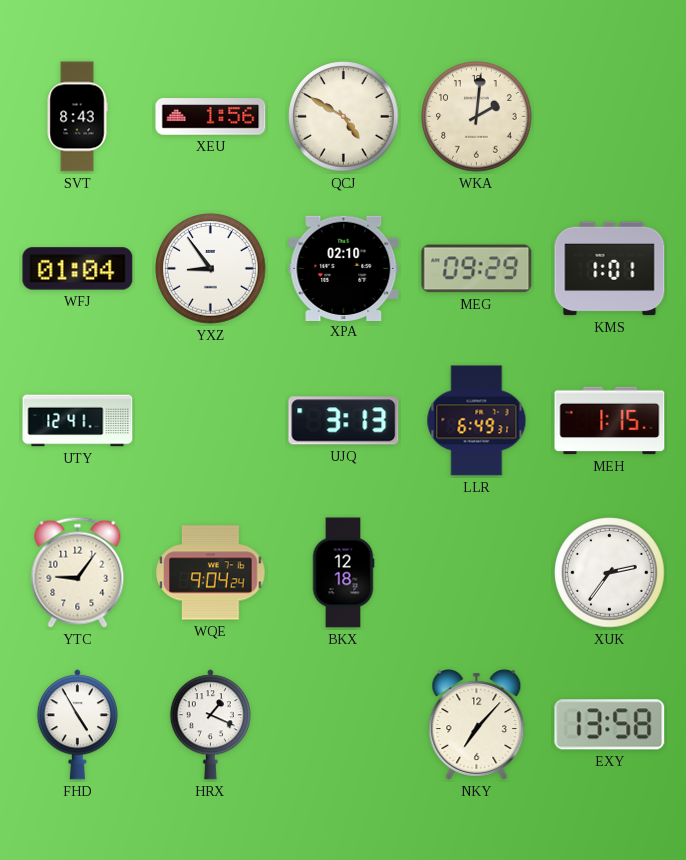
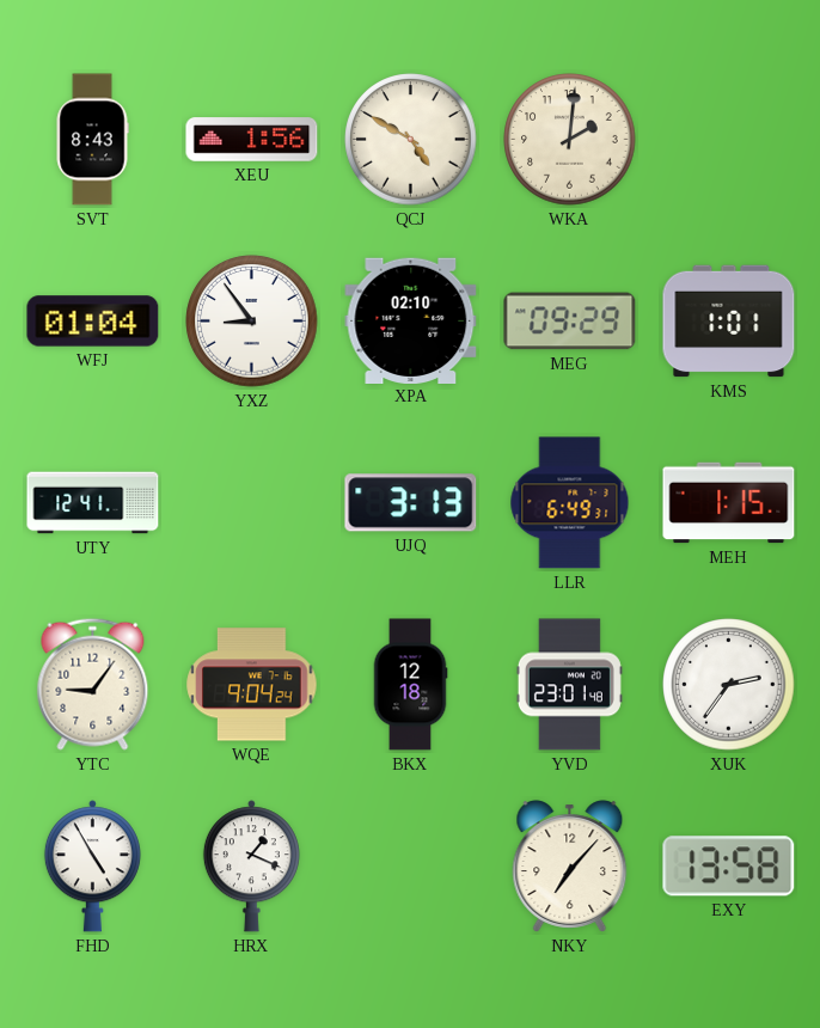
YVD: none -> 23:01
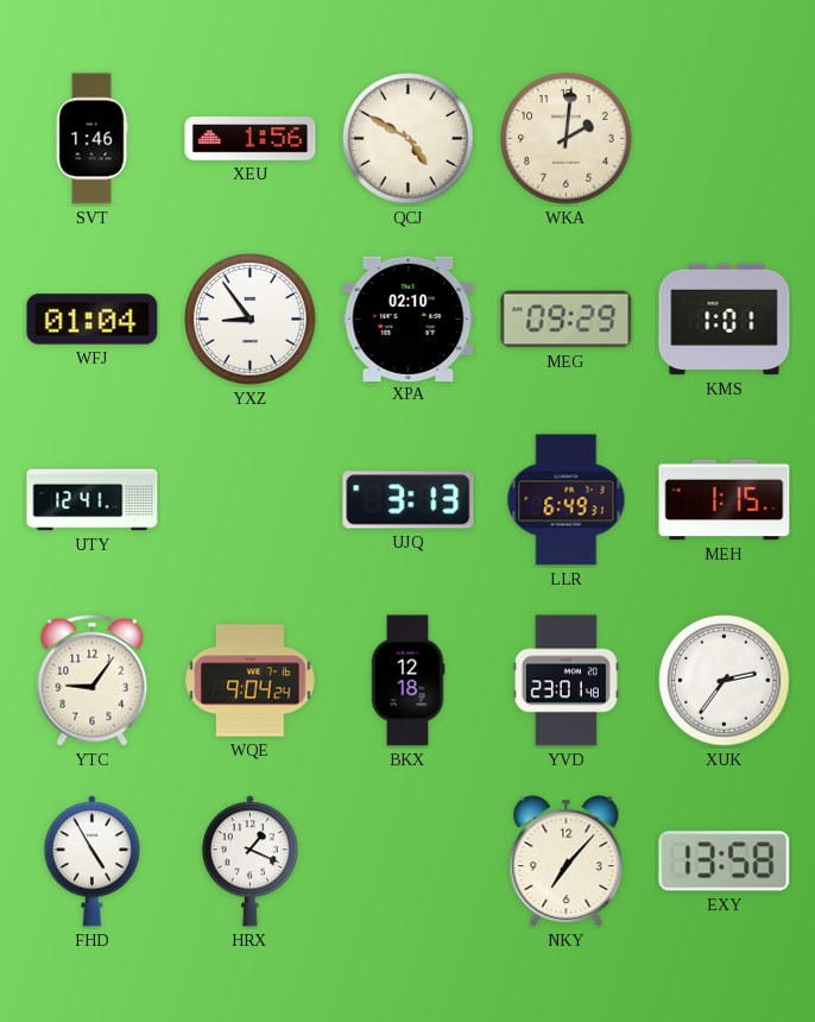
SVT: 8:43 -> 1:46
